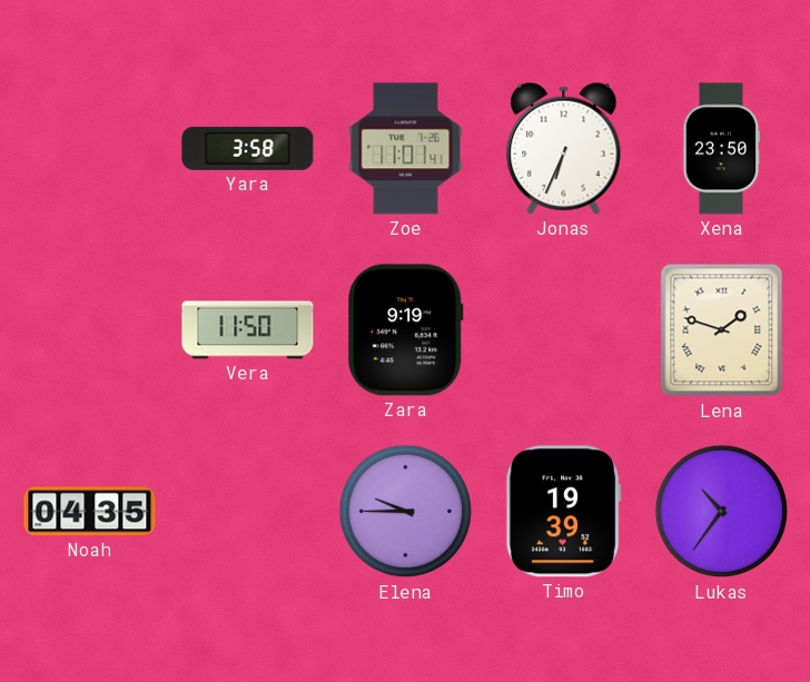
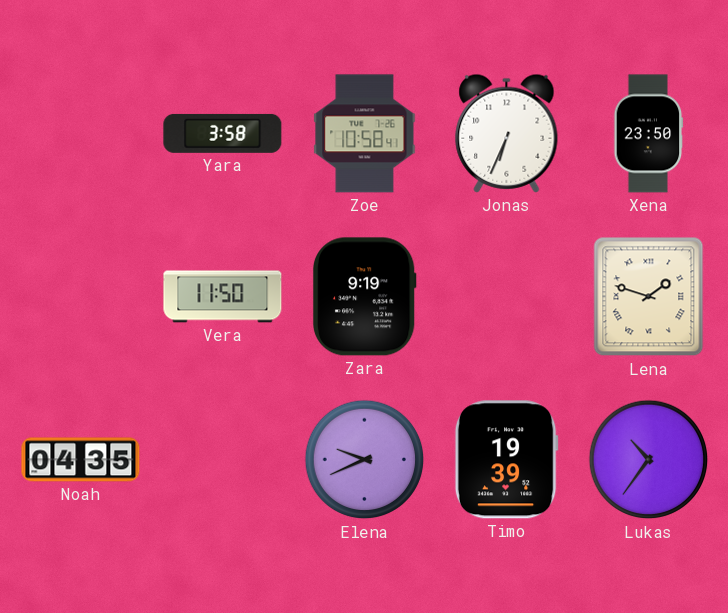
Zoe: 11:01 -> 10:58
Elena: 9:45 -> 9:41
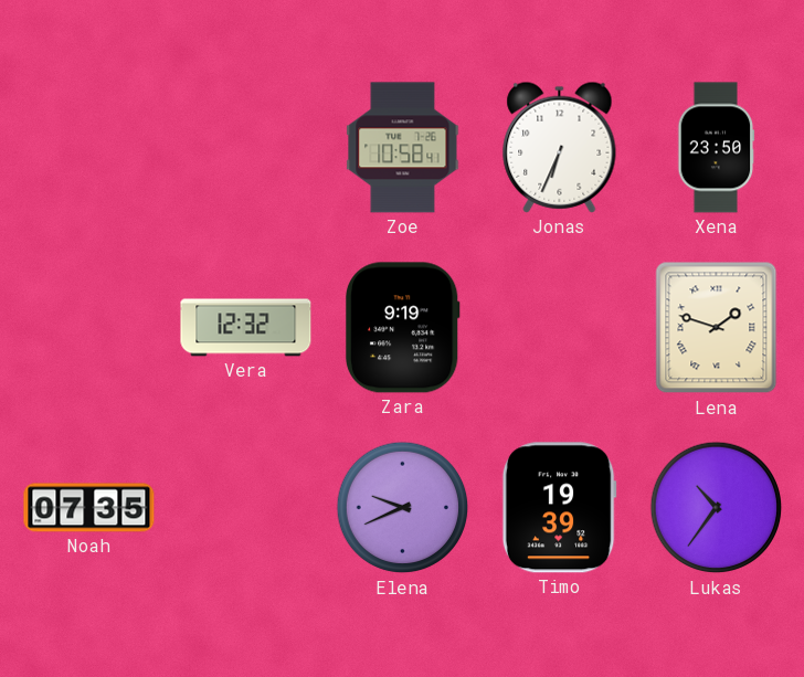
Yara: 3:58 -> none
Vera: 11:50 -> 12:32
Noah: 04:35 -> 07:35
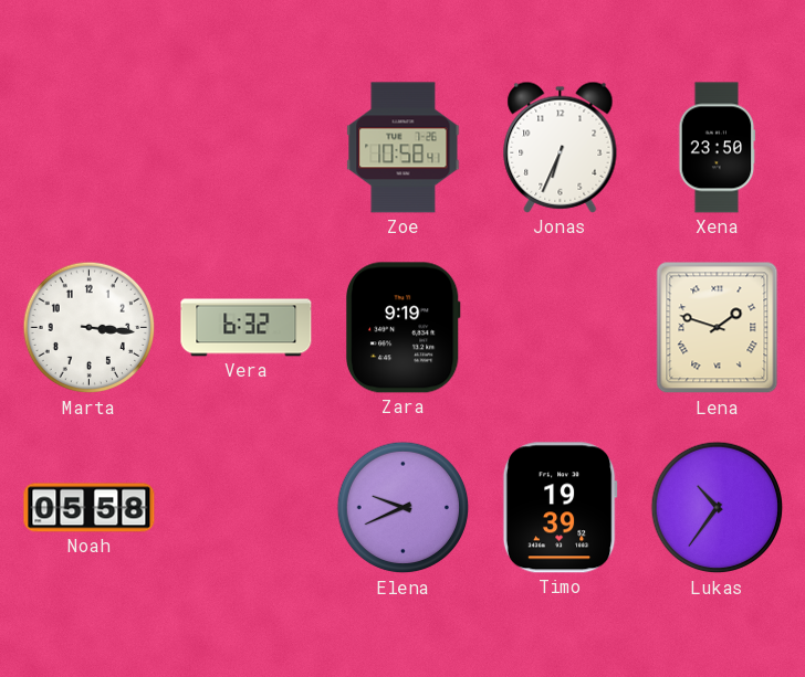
Marta: none -> 3:16
Vera: 12:32 -> 6:32
Noah: 07:35 -> 05:58
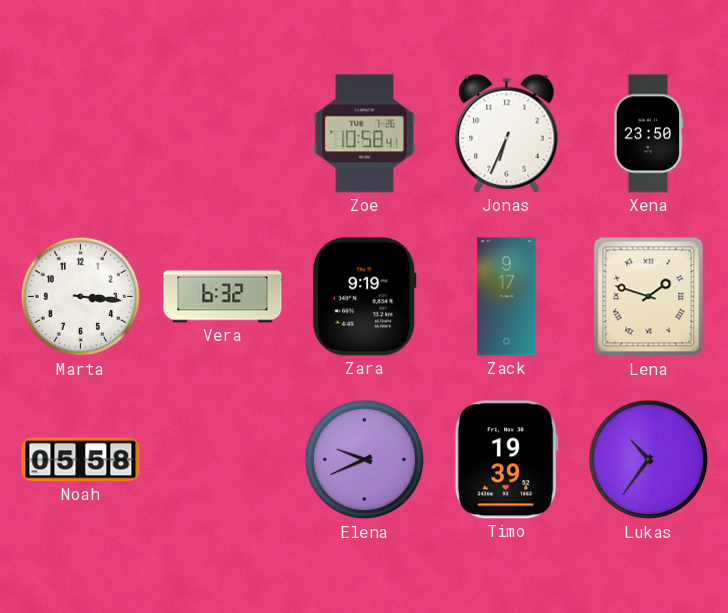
Zack: none -> 9:17
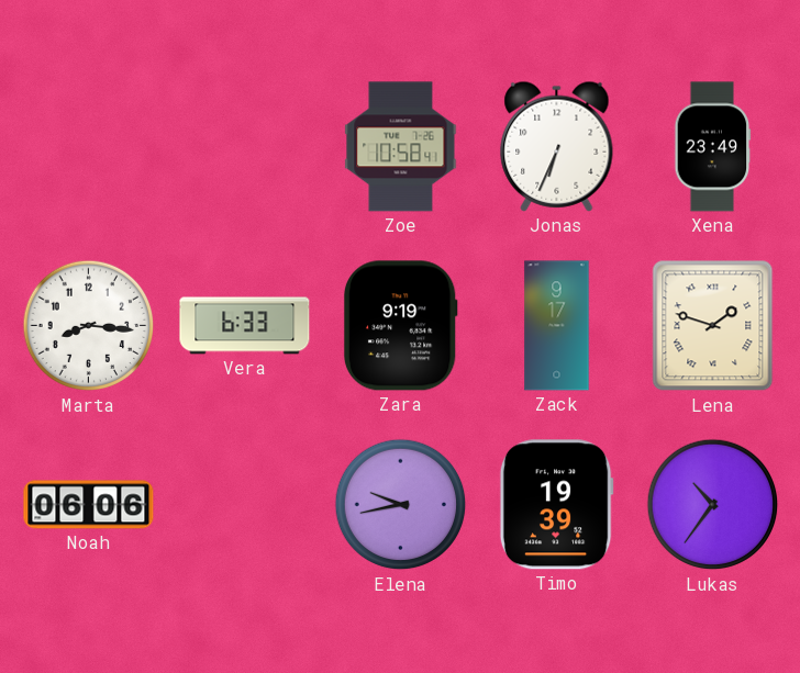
Xena: 23:50 -> 23:49
Marta: 3:16 -> 8:16
Vera: 6:32 -> 6:33
Noah: 05:58 -> 06:06
Elena: 9:41 -> 9:43
